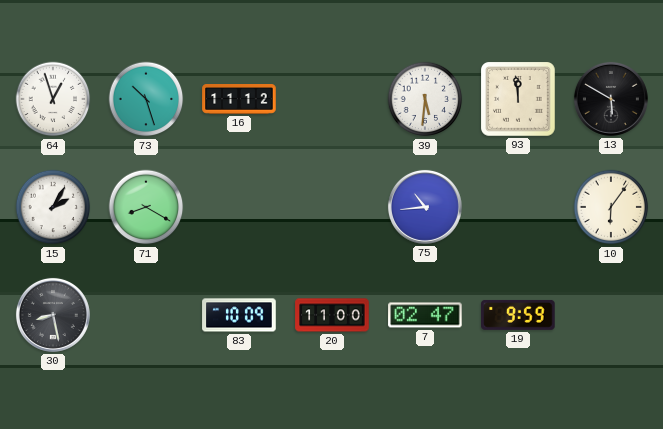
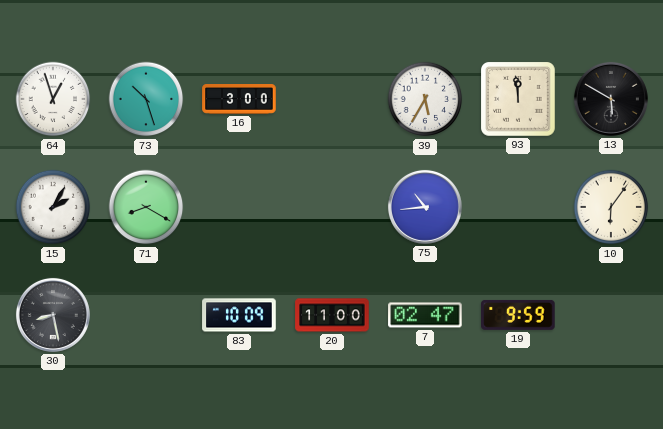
16: 11:12 -> 3:00
39: 5:31 -> 5:35
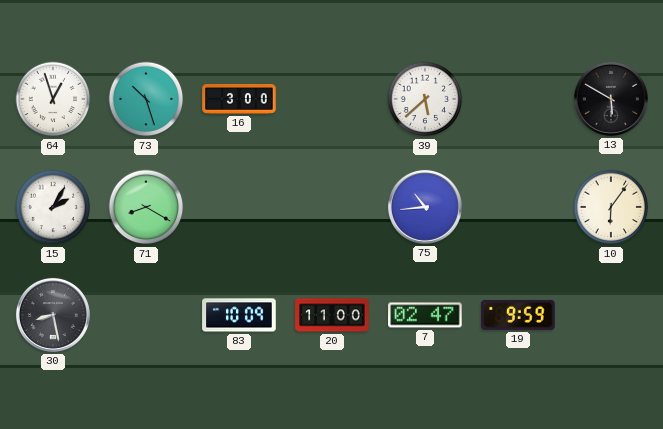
39: 5:35 -> 5:38
93: 11:59 -> none
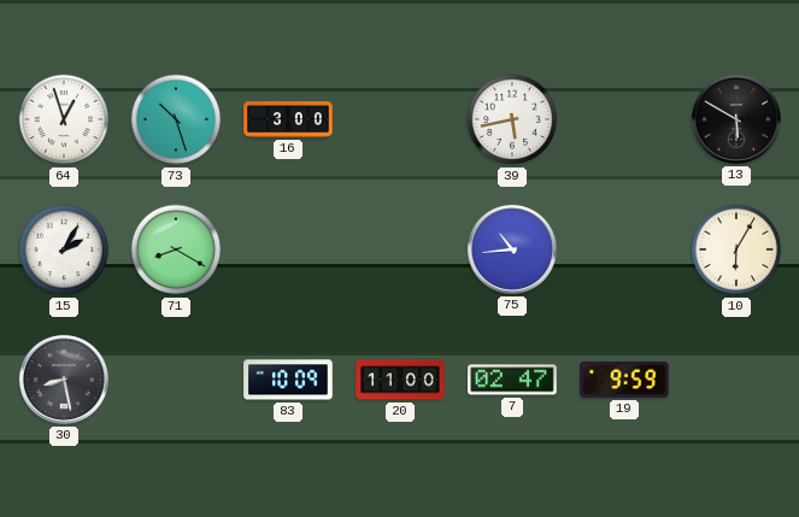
39: 5:38 -> 5:43
10: 6:06 -> 6:05
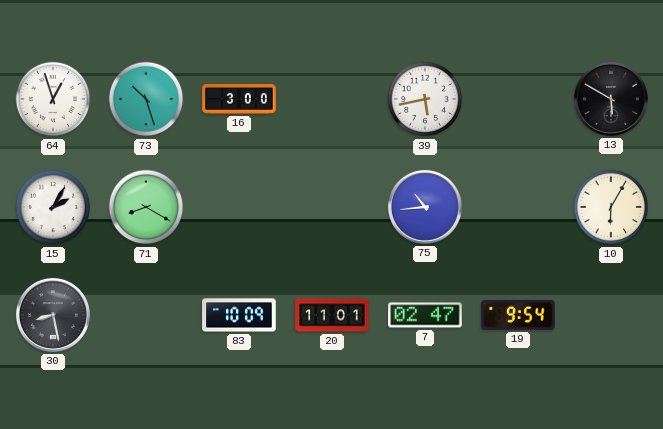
20: 11:00 -> 11:01
19: 9:59 -> 9:54
